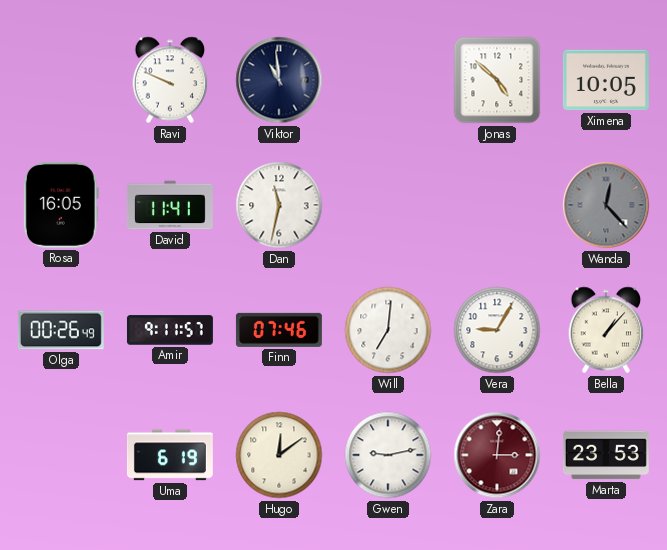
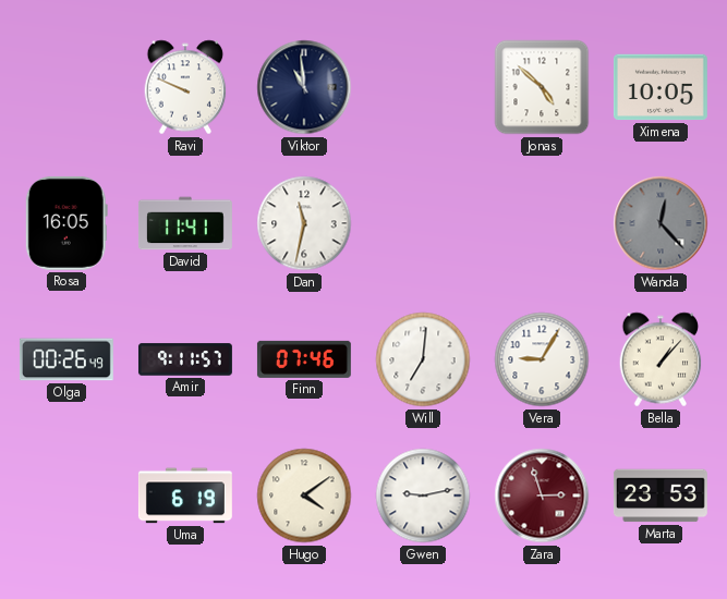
Hugo: 12:09 -> 4:09
Zara: 3:01 -> 2:57
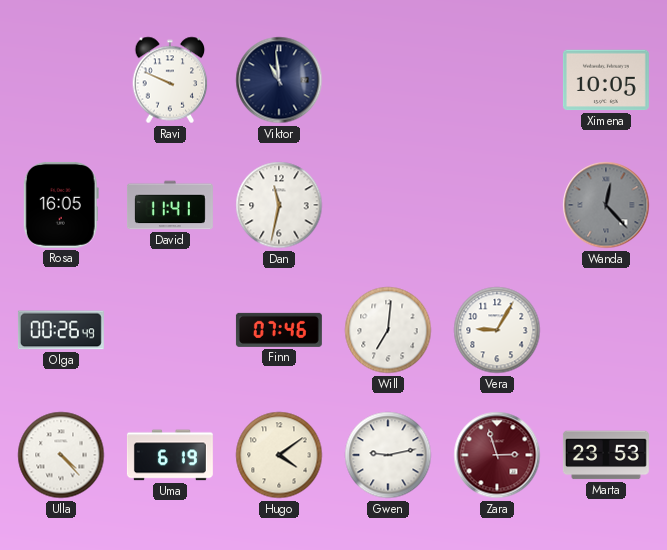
Jonas: 4:52 -> none
Amir: 9:11 -> none
Bella: 1:07 -> none
Ulla: none -> 4:23
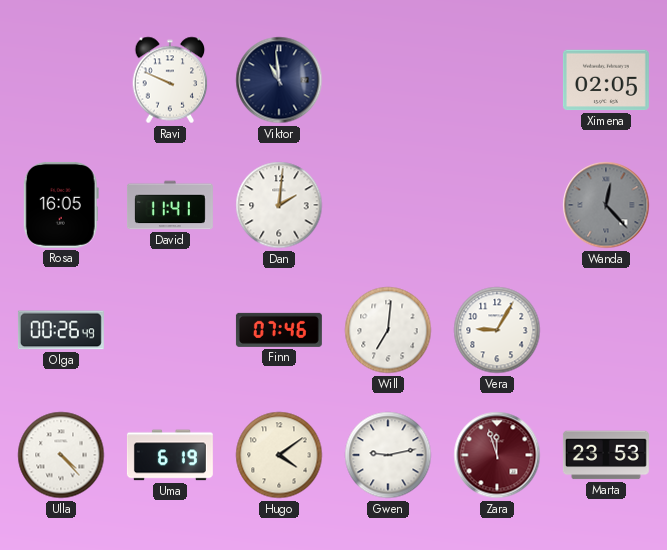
Ximena: 10:05 -> 02:05
Dan: 11:32 -> 2:01
Zara: 2:57 -> 11:57
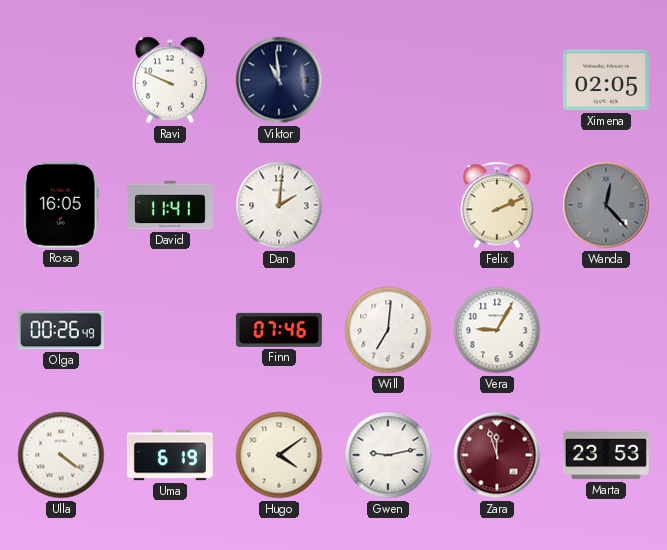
Felix: none -> 2:11
Ulla: 4:23 -> 4:21
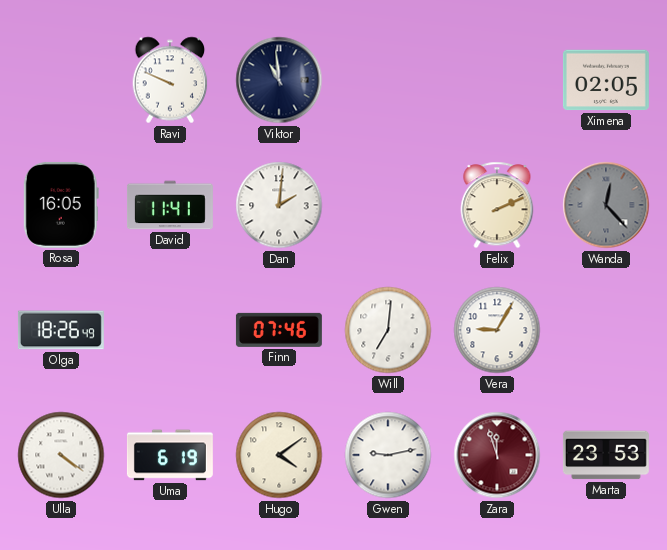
Olga: 00:26 -> 18:26
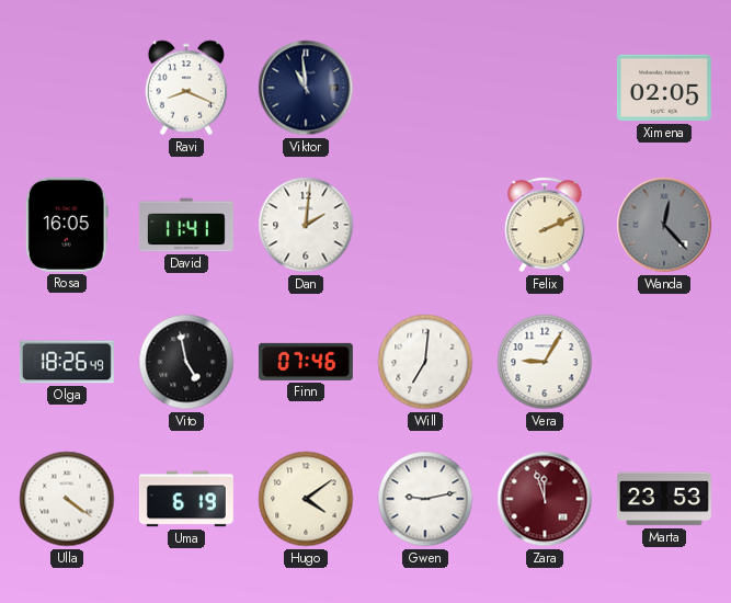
Ravi: 9:49 -> 8:19
Vito: none -> 4:58
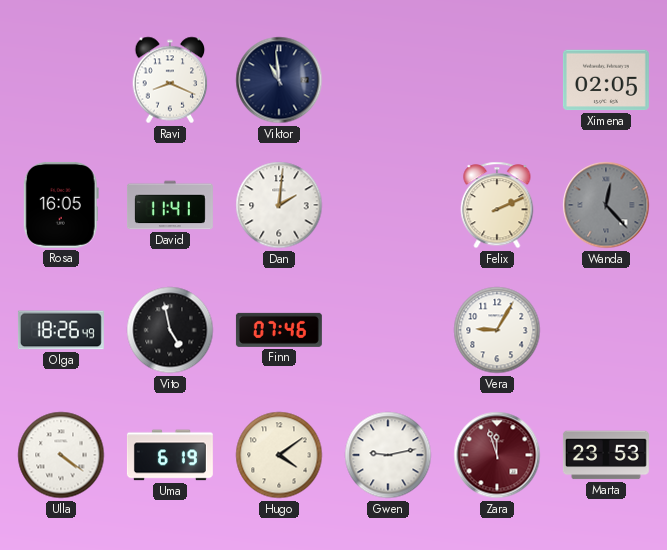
Will: 7:01 -> none
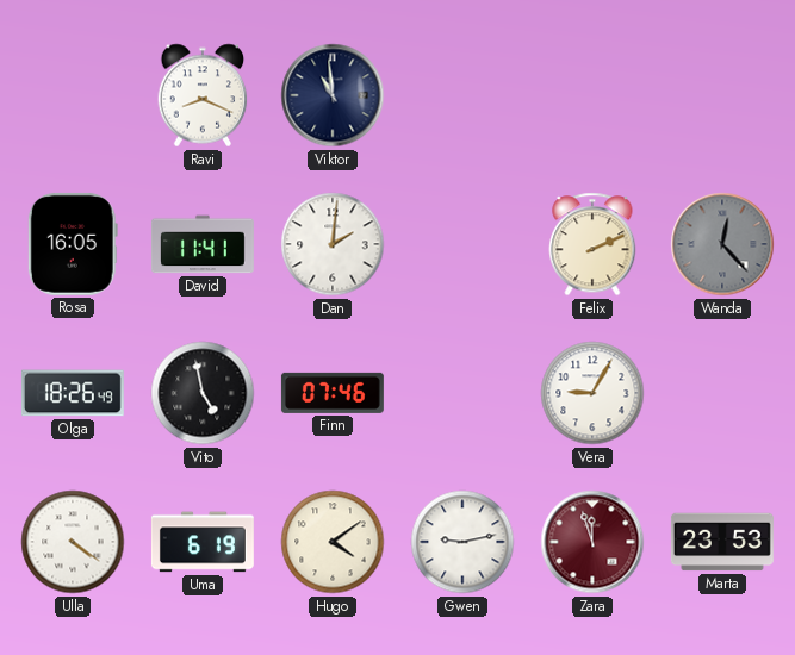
Ximena: 02:05 -> none
